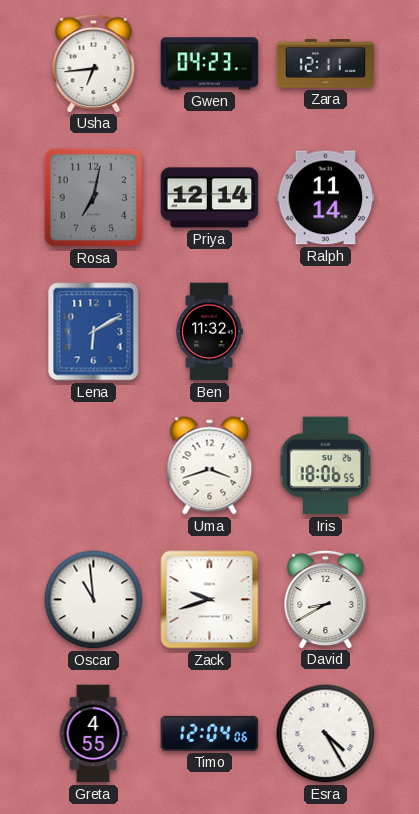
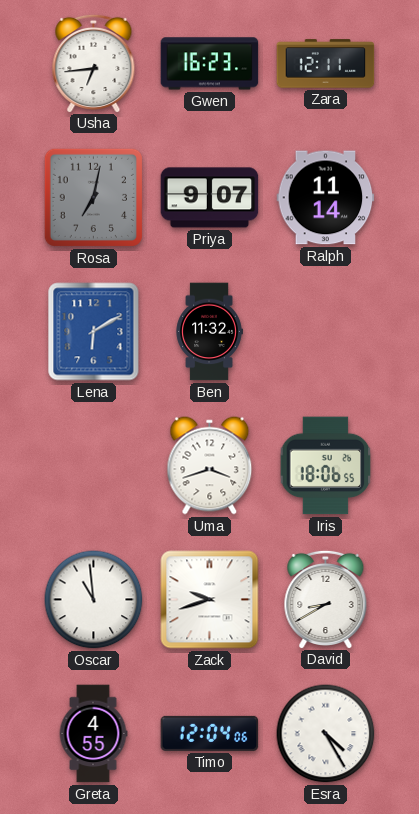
Gwen: 04:23 -> 16:23
Priya: 12:14 -> 9:07
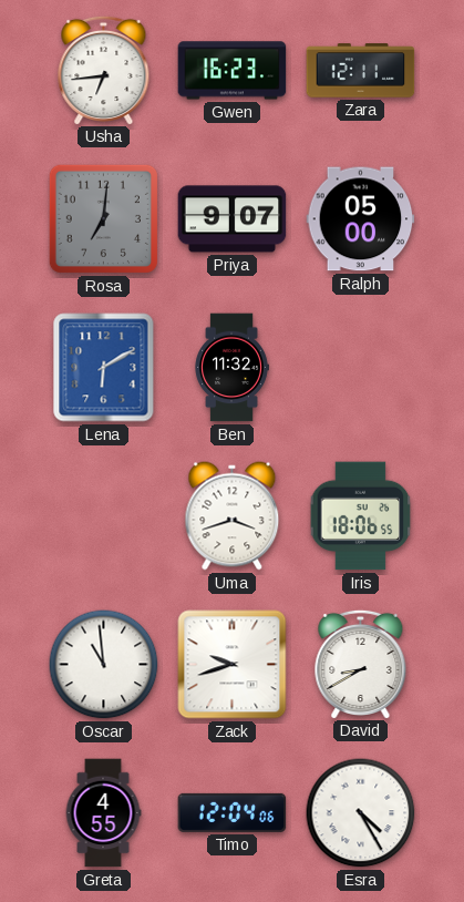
Rosa: 7:02 -> 7:01
Ralph: 11:14 -> 05:00
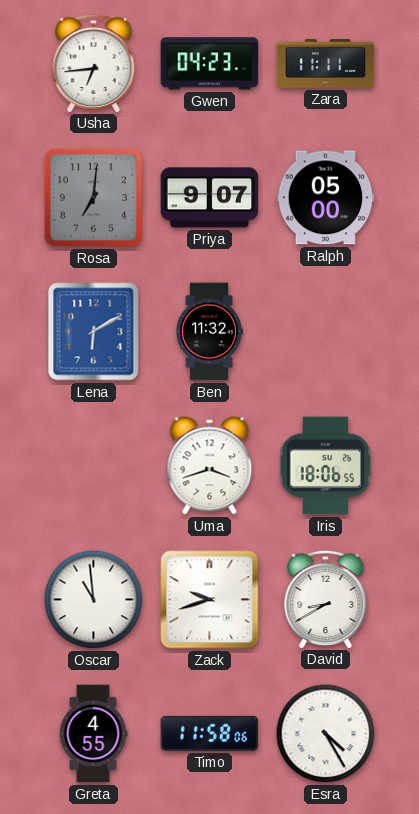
Gwen: 16:23 -> 04:23
Zara: 12:11 -> 11:11
Timo: 12:04 -> 11:58
